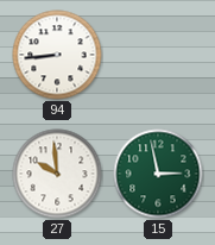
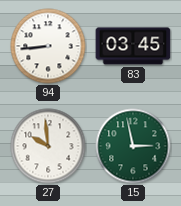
83: none -> 03:45
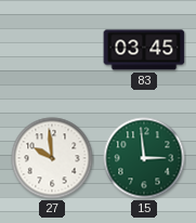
94: 8:44 -> none
15: 2:58 -> 2:59
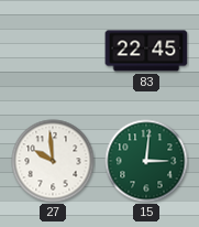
83: 03:45 -> 22:45
15: 2:59 -> 3:01
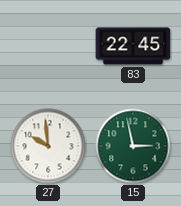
15: 3:01 -> 2:58
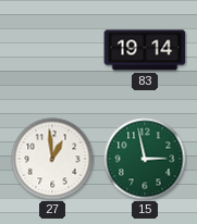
83: 22:45 -> 19:14
27: 9:59 -> 12:59
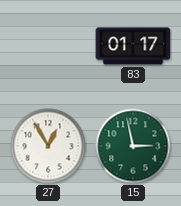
83: 19:14 -> 01:17
27: 12:59 -> 12:55
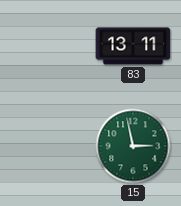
83: 01:17 -> 13:11
27: 12:55 -> none
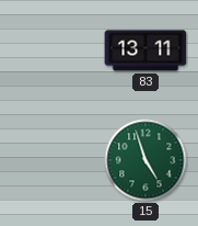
15: 2:58 -> 4:57
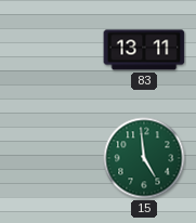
15: 4:57 -> 4:59
